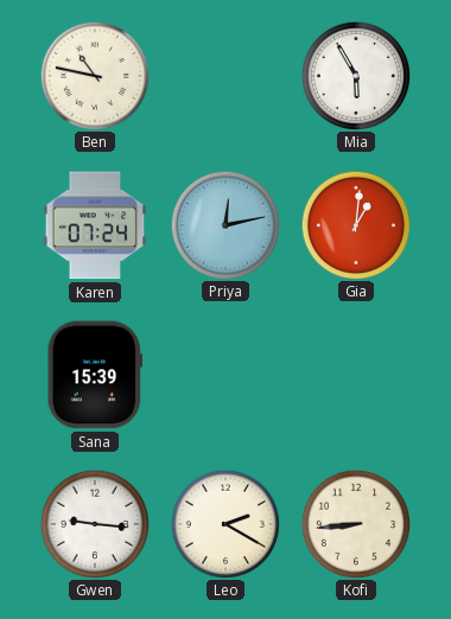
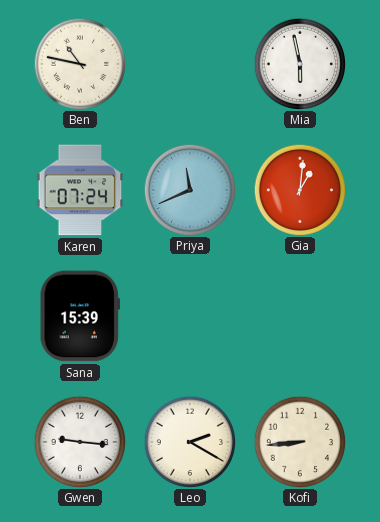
Mia: 5:55 -> 5:58
Priya: 12:13 -> 11:41
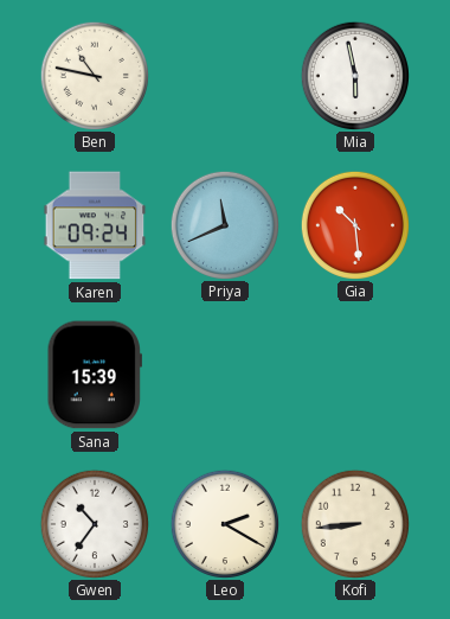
Karen: 07:24 -> 09:24
Gia: 1:01 -> 10:29
Gwen: 9:16 -> 10:36
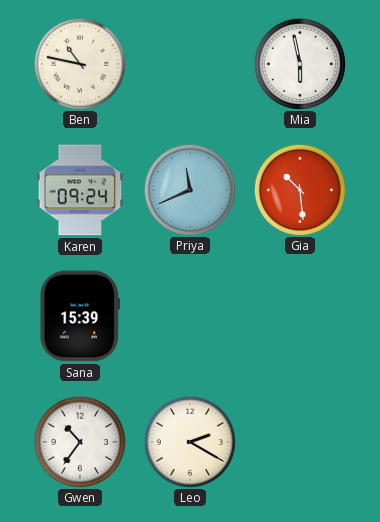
Kofi: 8:44 -> none
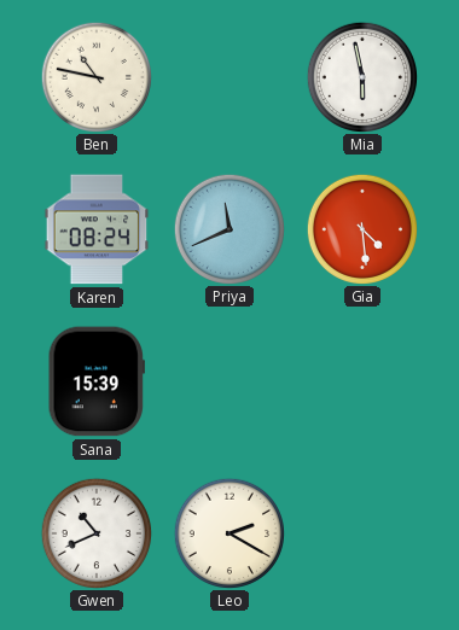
Karen: 09:24 -> 08:24
Gia: 10:29 -> 4:29
Gwen: 10:36 -> 10:41
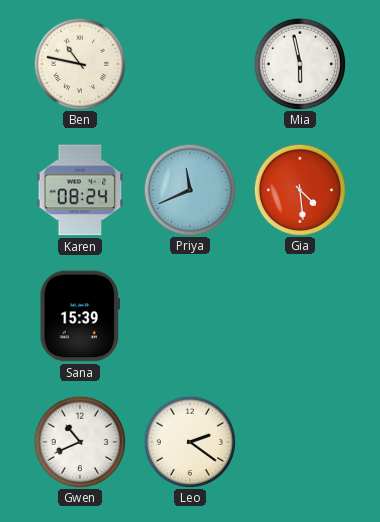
Leo: 2:20 -> 2:21
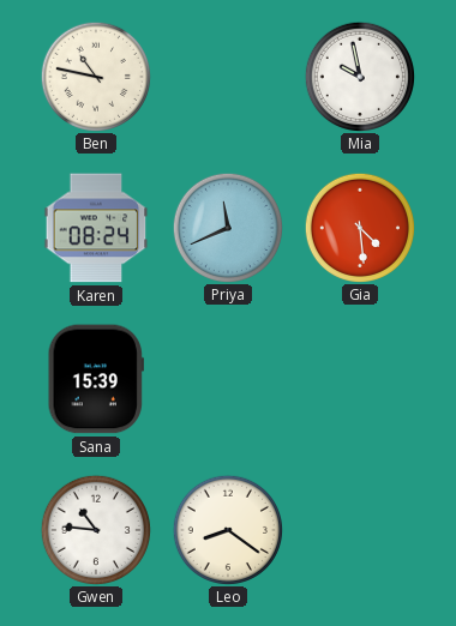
Mia: 5:58 -> 9:58
Gwen: 10:41 -> 10:46
Leo: 2:21 -> 8:21
